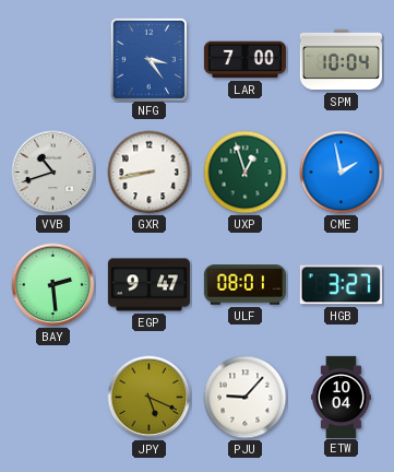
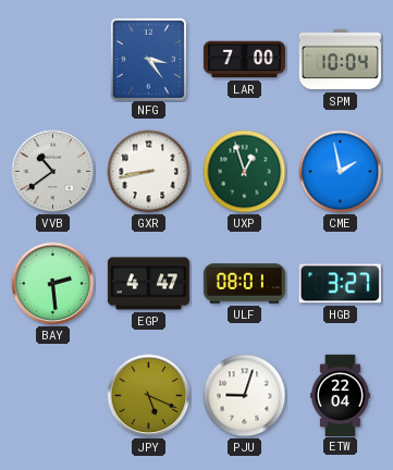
VVB: 10:42 -> 10:39
EGP: 9:47 -> 4:47
PJU: 9:07 -> 9:03
ETW: 10:04 -> 22:04
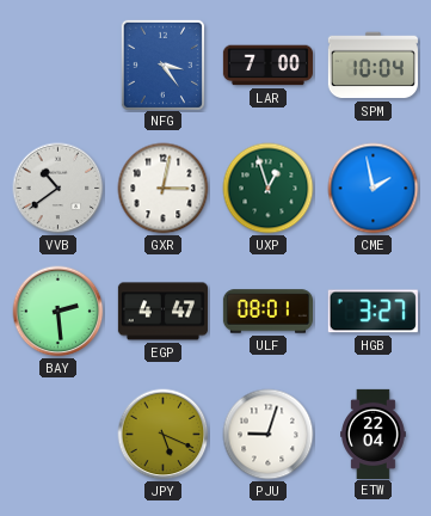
GXR: 8:43 -> 3:02
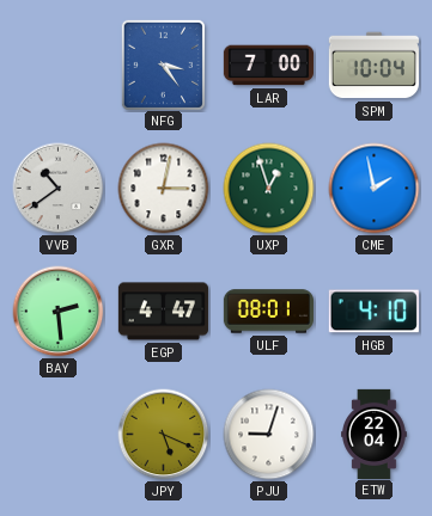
HGB: 3:27 -> 4:10
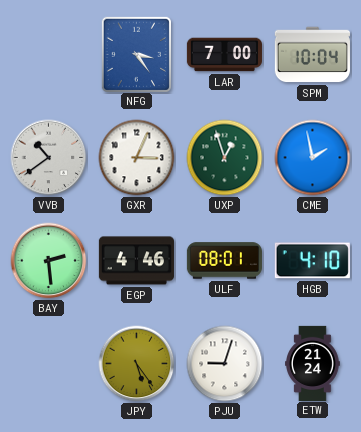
GXR: 3:02 -> 3:04
EGP: 4:47 -> 4:46
JPY: 5:19 -> 5:24
ETW: 22:04 -> 21:24
